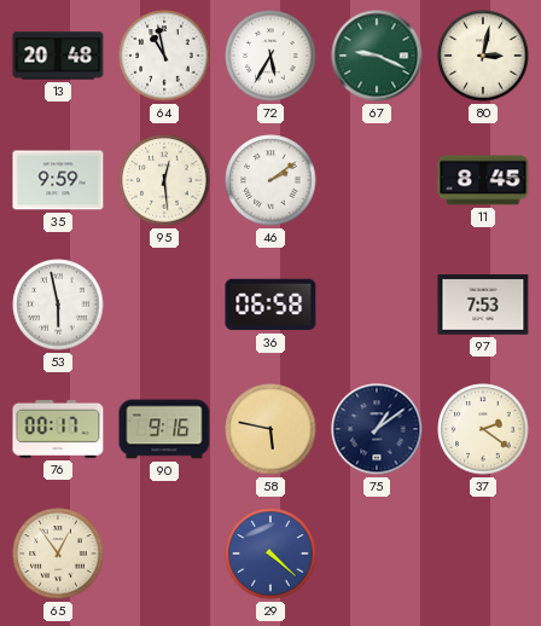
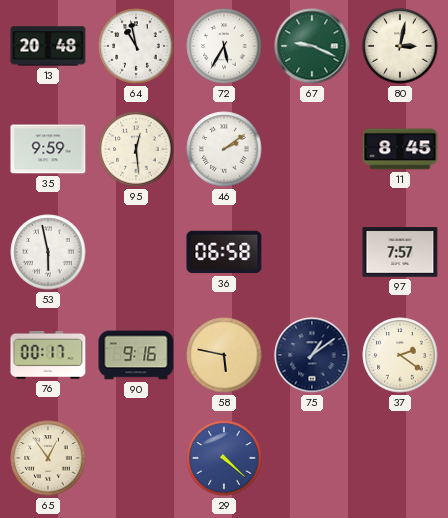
97: 7:53 -> 7:57
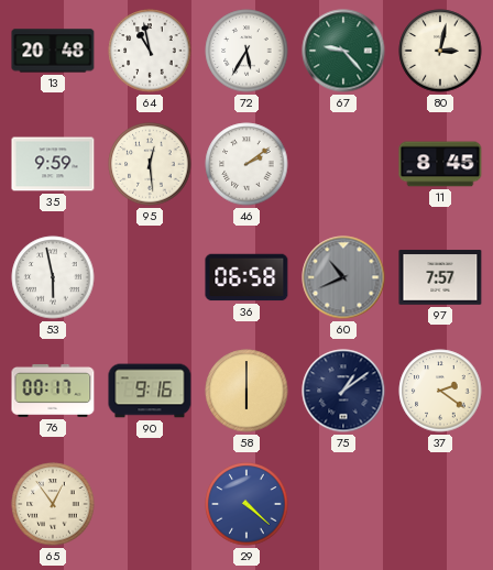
67: 9:19 -> 9:23
60: none -> 10:41
58: 5:47 -> 6:00
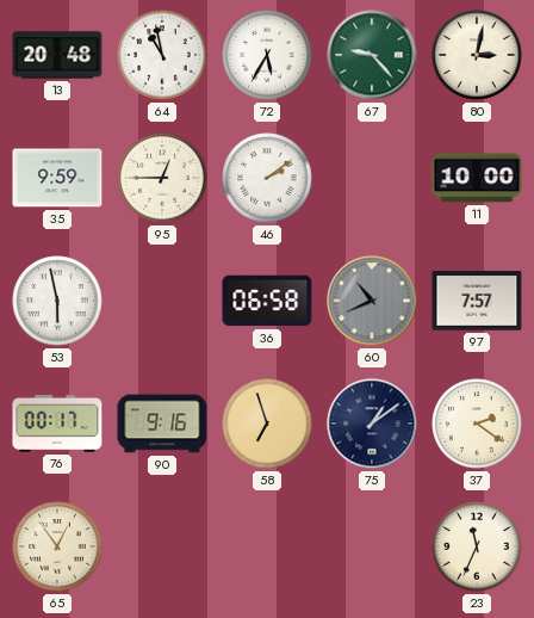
95: 12:29 -> 12:45
11: 8:45 -> 10:00
58: 6:00 -> 6:57
29: 4:22 -> none
23: none -> 11:34
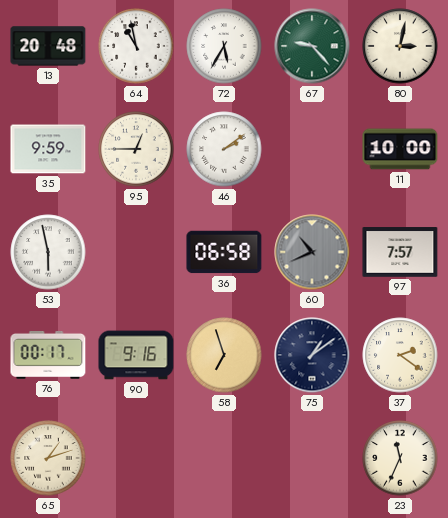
65: 12:54 -> 1:12
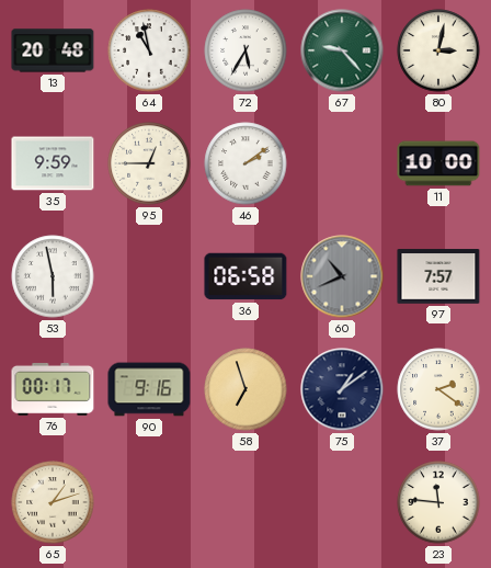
23: 11:34 -> 11:46
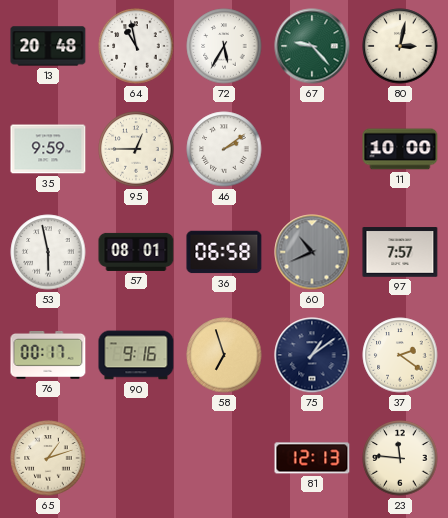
57: none -> 08:01
81: none -> 12:13
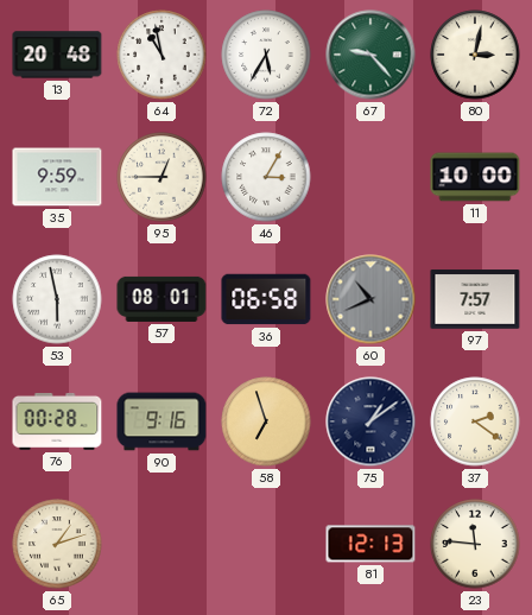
46: 2:09 -> 3:05
76: 00:17 -> 00:28
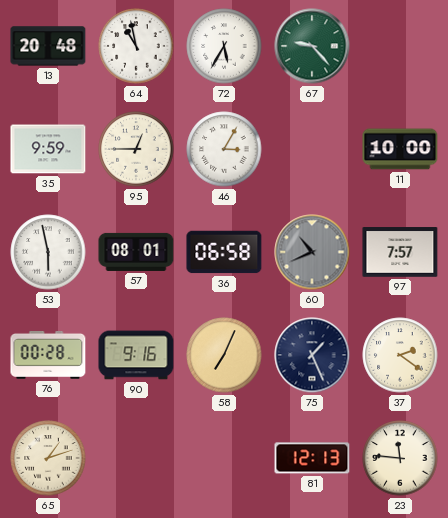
80: 3:02 -> none
58: 6:57 -> 7:04
75: 1:09 -> 1:26
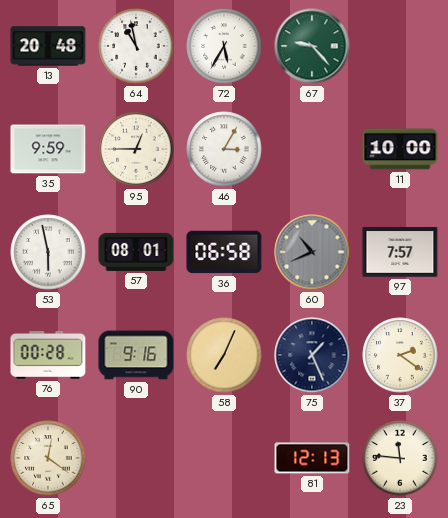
65: 1:12 -> 12:21
